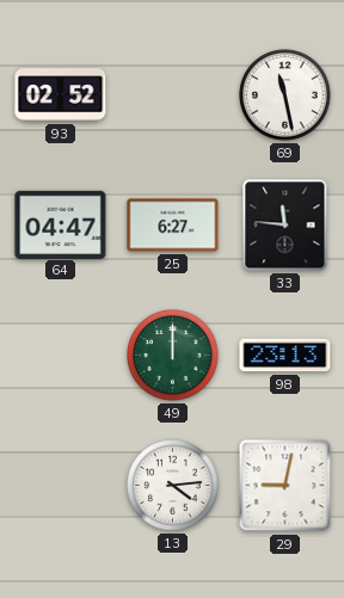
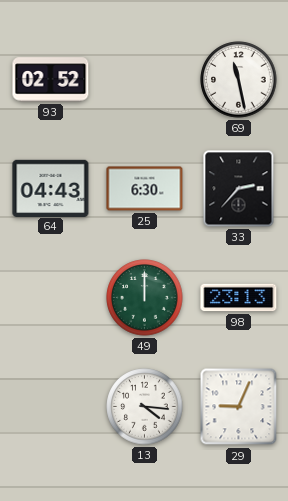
64: 04:47 -> 04:43
25: 6:27 -> 6:30
33: 11:46 -> 2:37
13: 4:14 -> 4:16
29: 9:02 -> 9:04
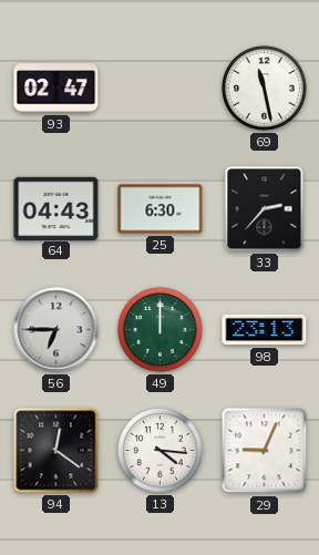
93: 02:52 -> 02:47
56: none -> 6:45
94: none -> 12:21
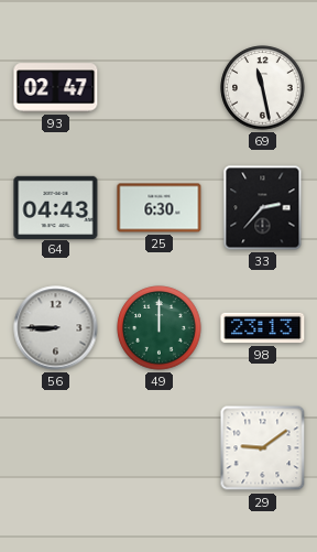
56: 6:45 -> 8:45
94: 12:21 -> none
13: 4:16 -> none
29: 9:04 -> 9:09
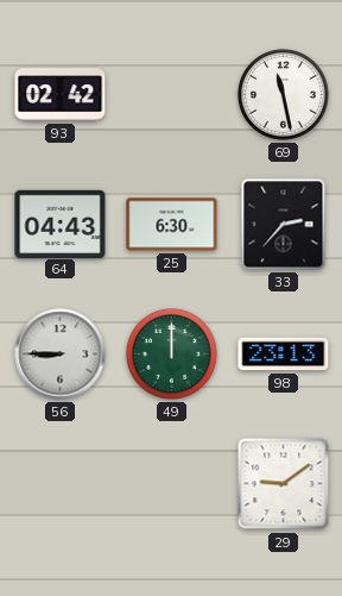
93: 02:47 -> 02:42
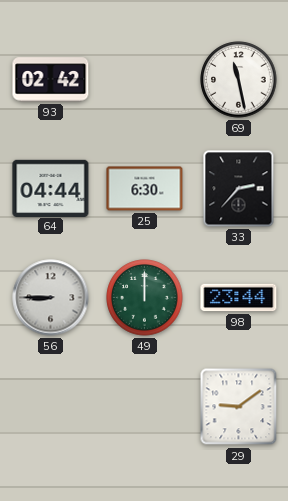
64: 04:43 -> 04:44
98: 23:13 -> 23:44
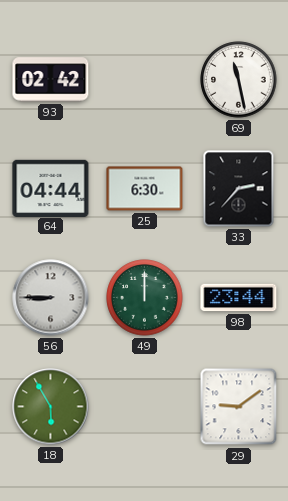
18: none -> 5:55
